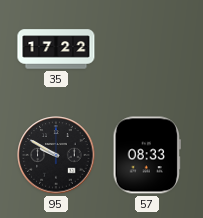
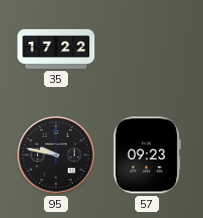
95: 9:50 -> 9:47
57: 08:33 -> 09:23
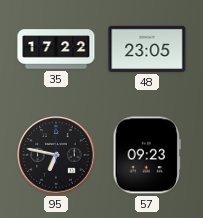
48: none -> 23:05
95: 9:47 -> 6:47
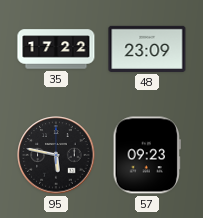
48: 23:05 -> 23:09
95: 6:47 -> 5:47
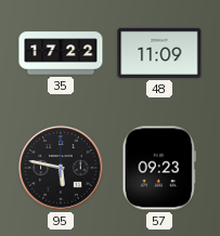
48: 23:09 -> 11:09
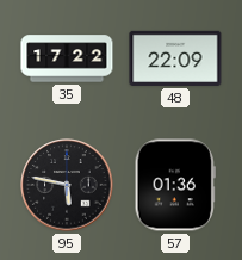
48: 11:09 -> 22:09
57: 09:23 -> 01:36
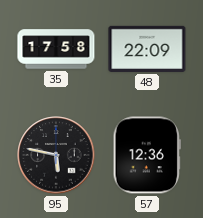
35: 17:22 -> 17:58
57: 01:36 -> 12:36
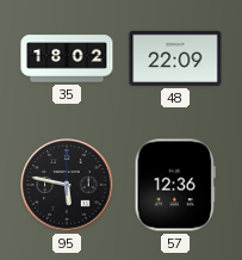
35: 17:58 -> 18:02
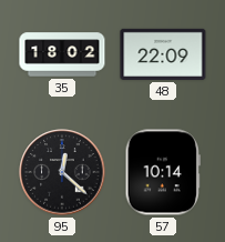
95: 5:47 -> 12:22
57: 12:36 -> 10:14
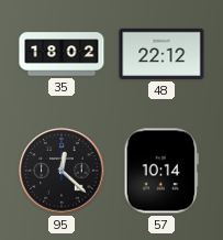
48: 22:09 -> 22:12
